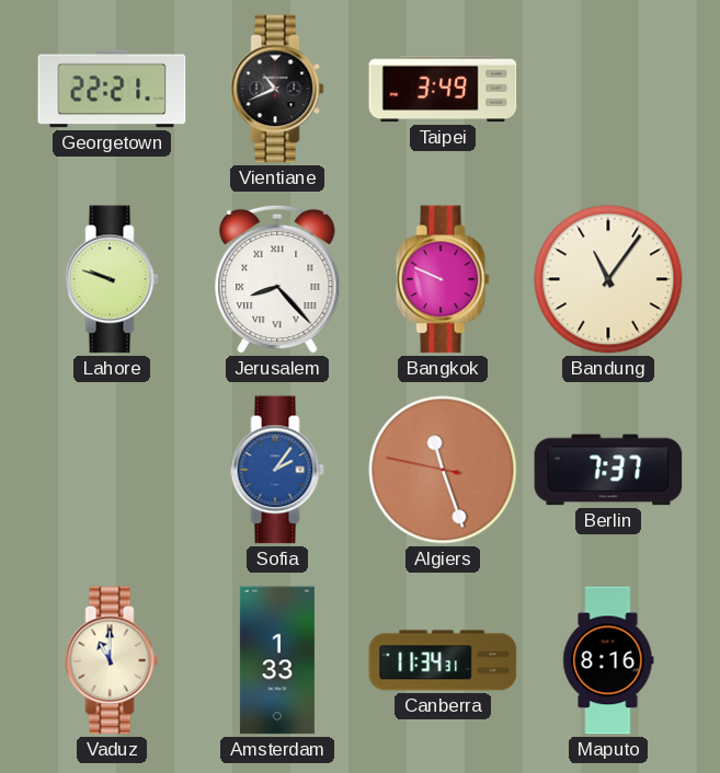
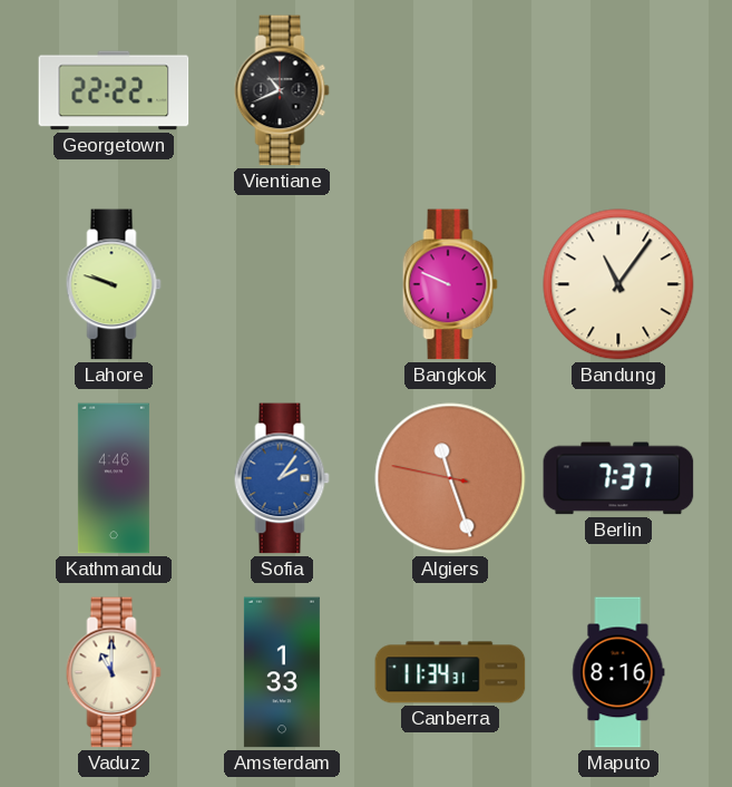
Georgetown: 22:21 -> 22:22
Taipei: 3:49 -> none
Jerusalem: 8:23 -> none
Kathmandu: none -> 4:46
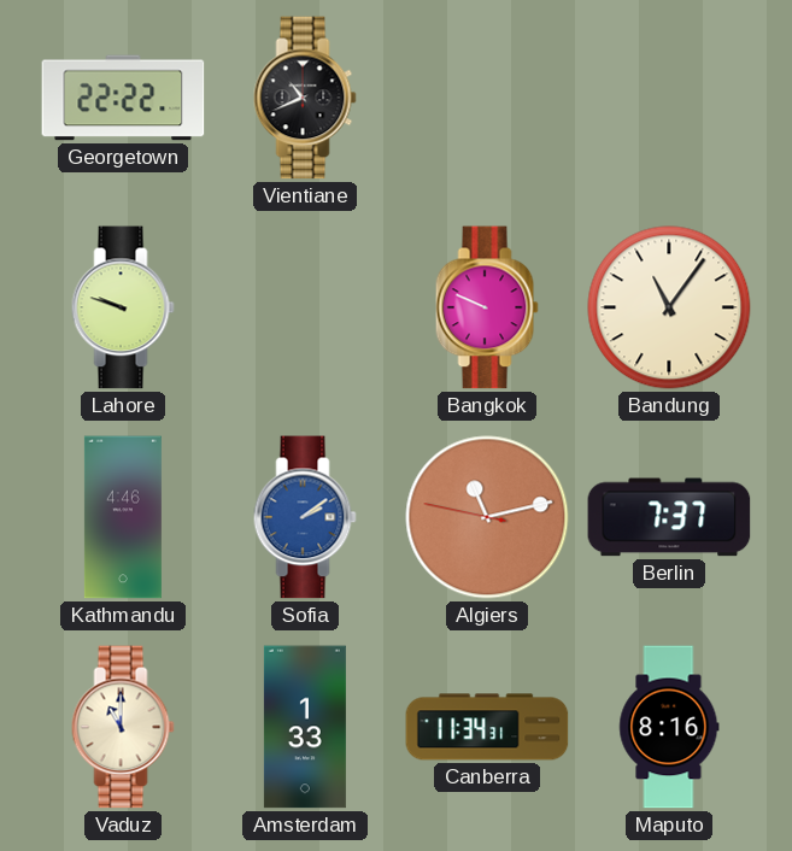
Sofia: 2:06 -> 2:09
Algiers: 11:26 -> 11:12
